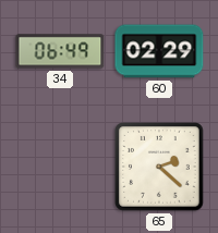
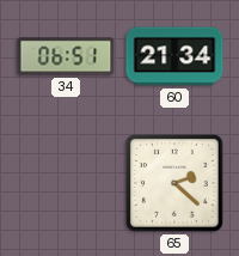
34: 06:49 -> 06:51
60: 02:29 -> 21:34
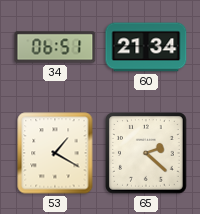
53: none -> 1:20
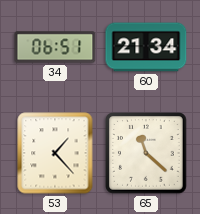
53: 1:20 -> 1:23
65: 2:22 -> 11:22
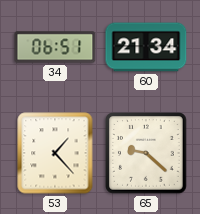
65: 11:22 -> 9:22
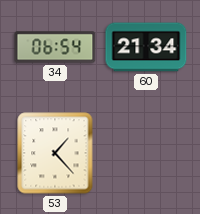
34: 06:51 -> 06:54
65: 9:22 -> none
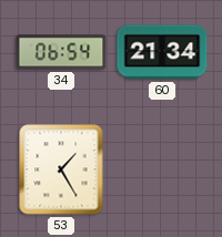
53: 1:23 -> 1:25
